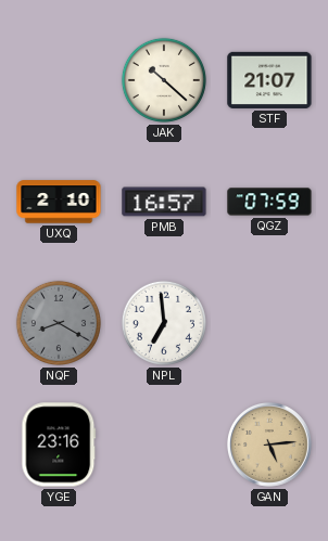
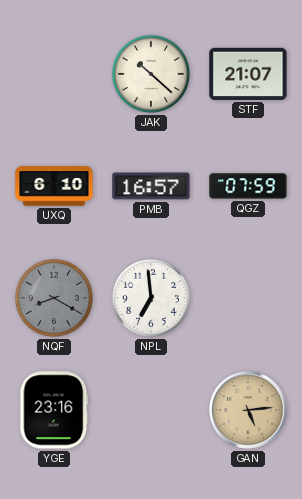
UXQ: 2:10 -> 6:10
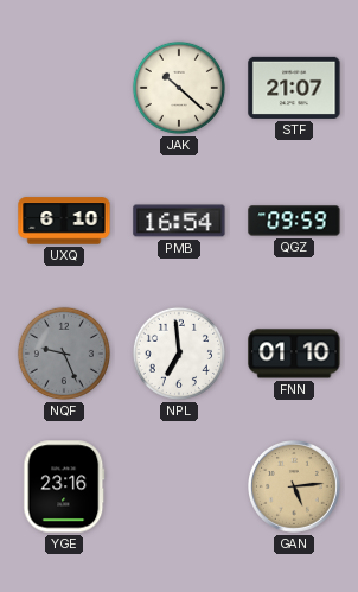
PMB: 16:57 -> 16:54
QGZ: 07:59 -> 09:59
NQF: 8:20 -> 9:26
FNN: none -> 01:10
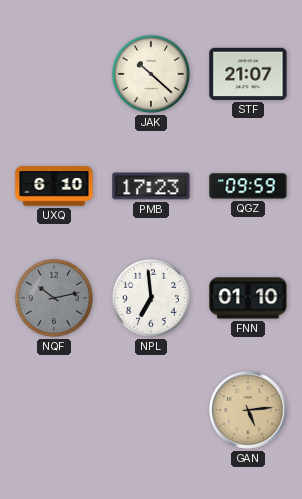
PMB: 16:54 -> 17:23
NQF: 9:26 -> 10:13
YGE: 23:16 -> none
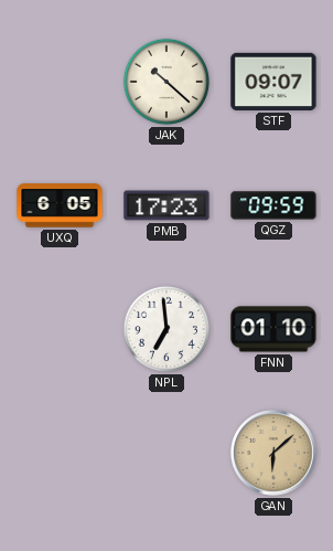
STF: 21:07 -> 09:07
UXQ: 6:10 -> 6:05
NQF: 10:13 -> none
GAN: 5:14 -> 6:08
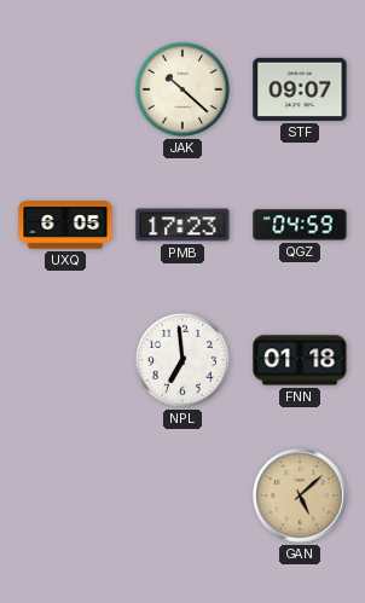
QGZ: 09:59 -> 04:59
FNN: 01:10 -> 01:18
GAN: 6:08 -> 5:08
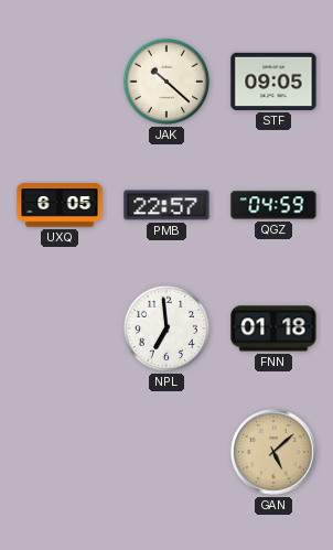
STF: 09:07 -> 09:05
PMB: 17:23 -> 22:57
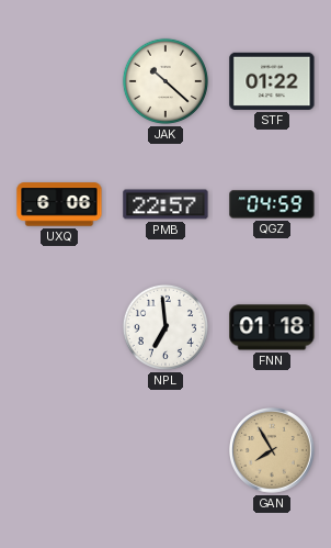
STF: 09:05 -> 01:22
UXQ: 6:05 -> 6:06
GAN: 5:08 -> 7:55
